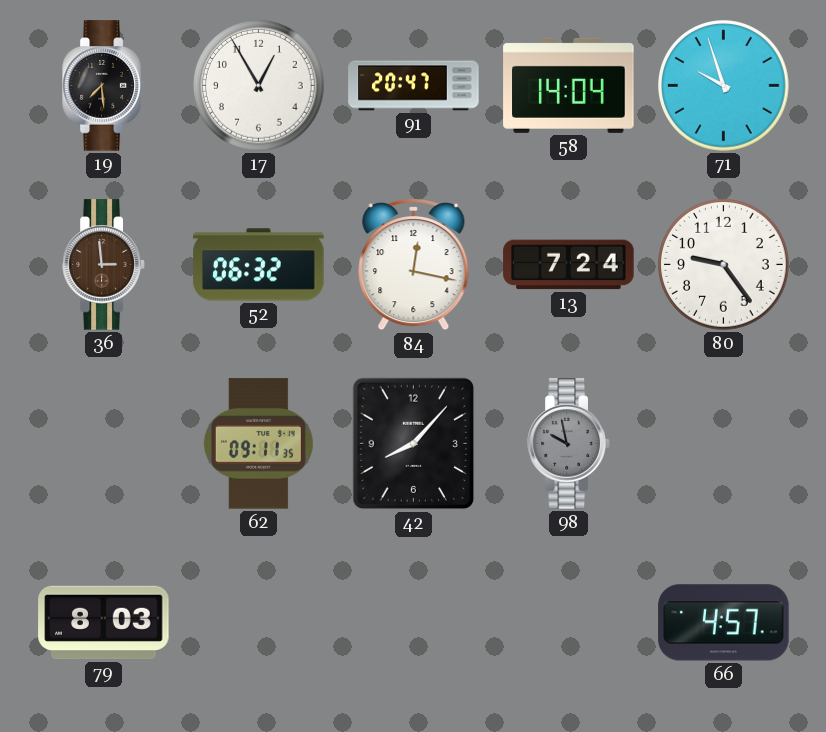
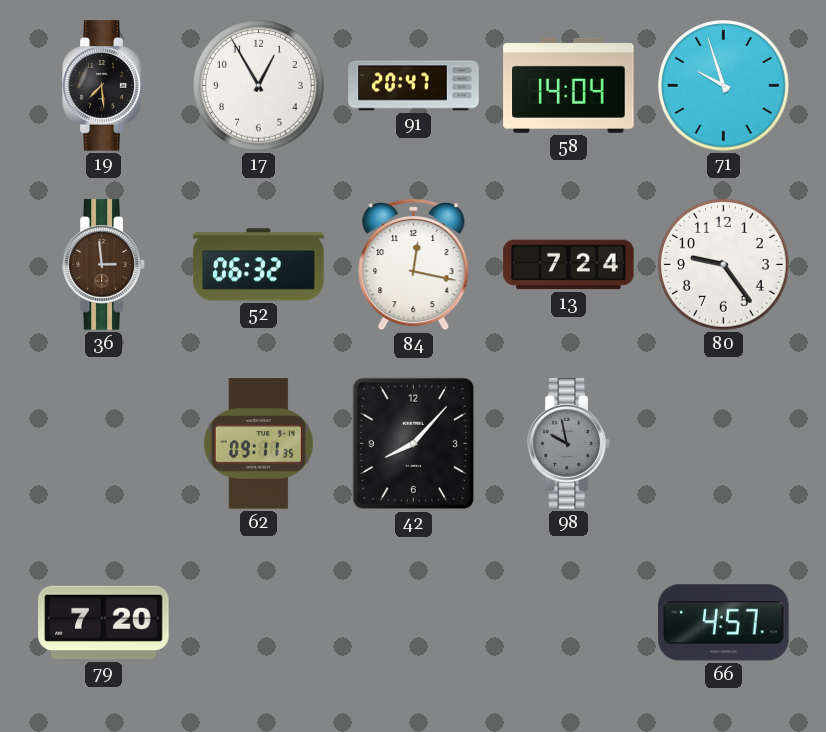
79: 8:03 -> 7:20
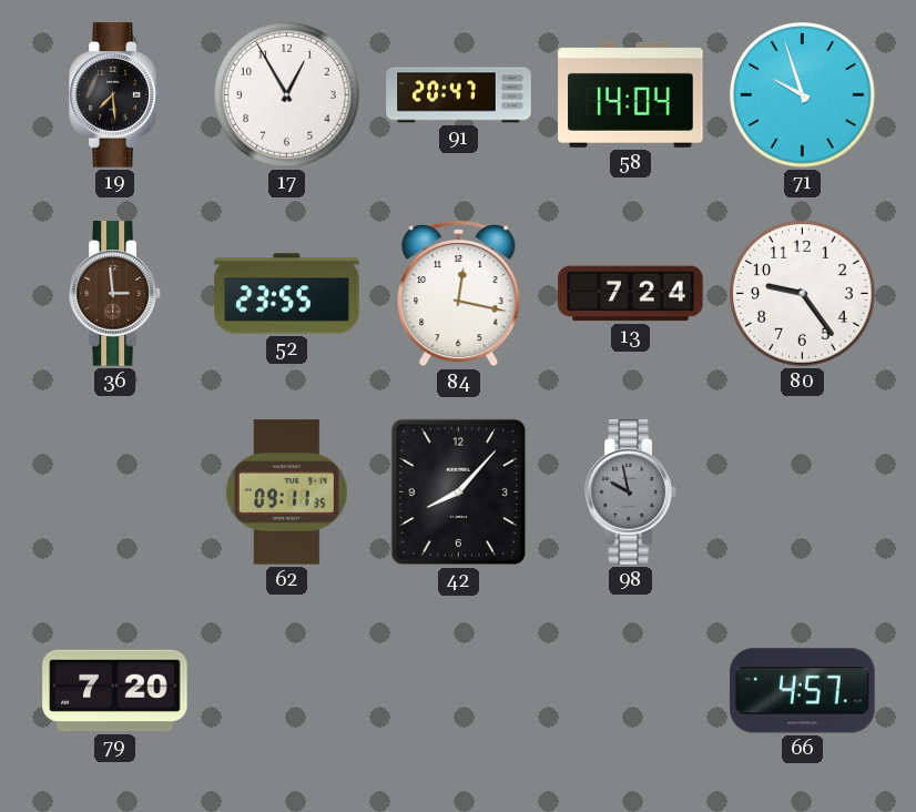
52: 06:32 -> 23:55
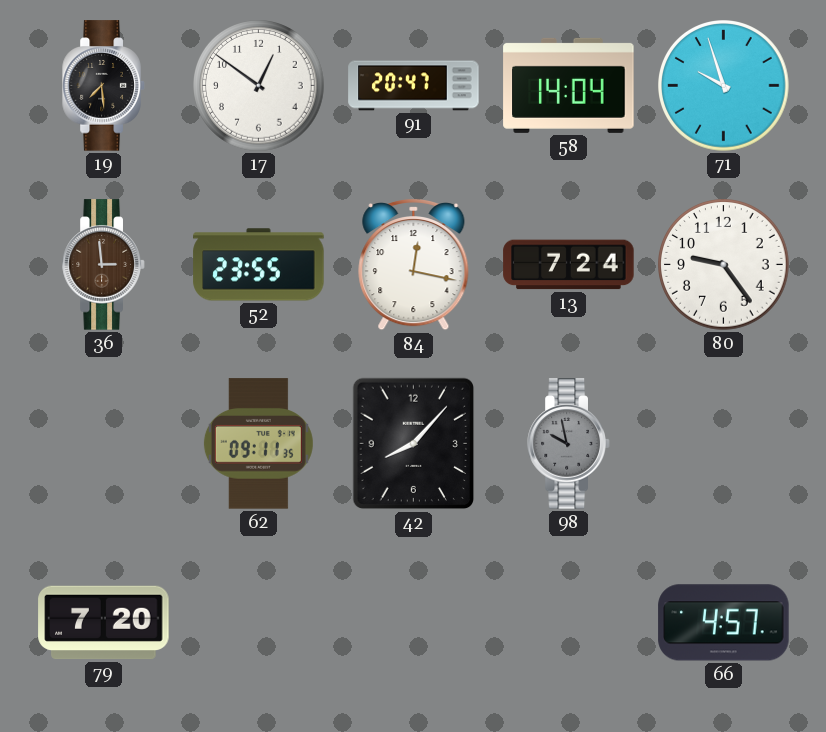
17: 12:55 -> 12:51
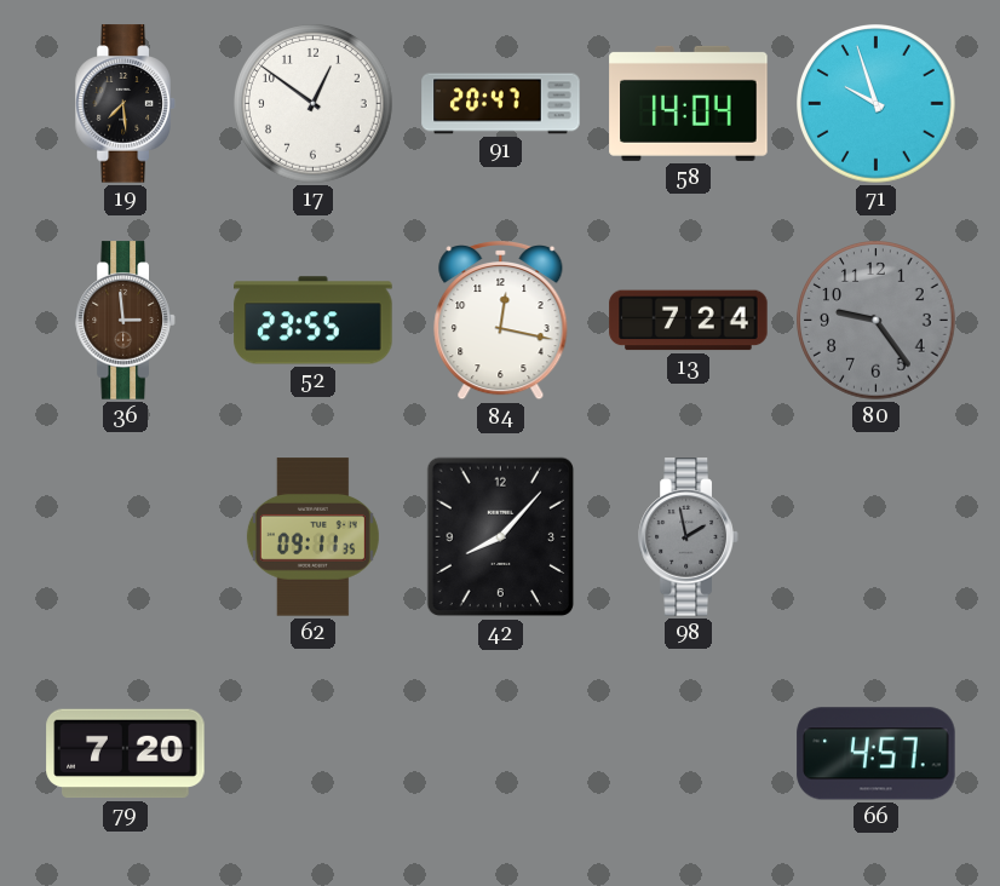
80 dial: white -> grey
98: 9:58 -> 1:58
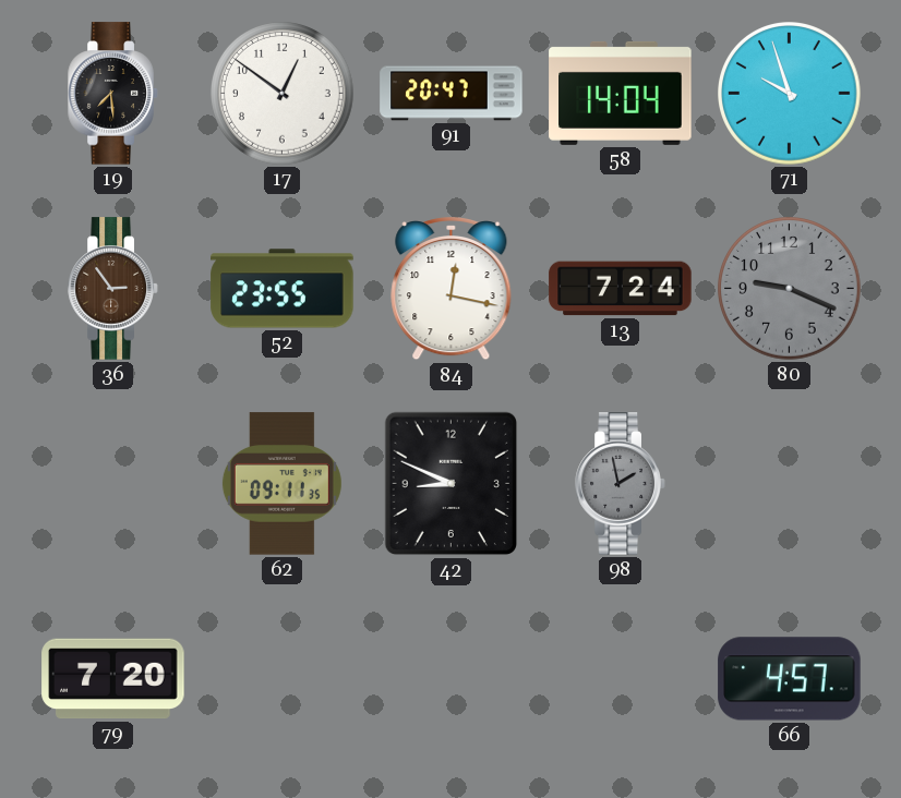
36: 2:59 -> 2:54
80: 9:24 -> 9:19
42: 8:07 -> 8:49
